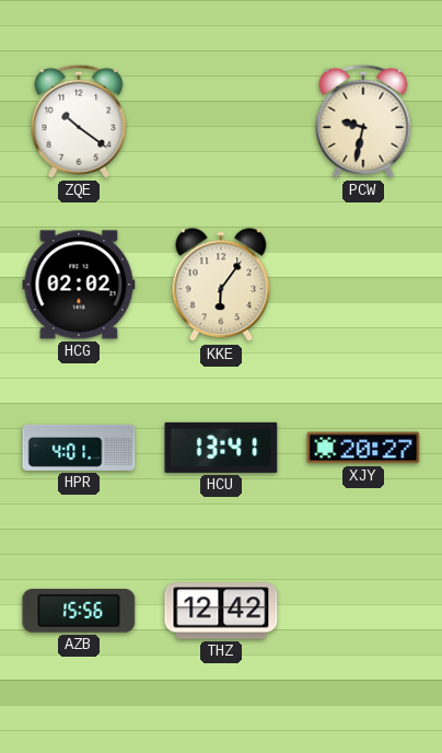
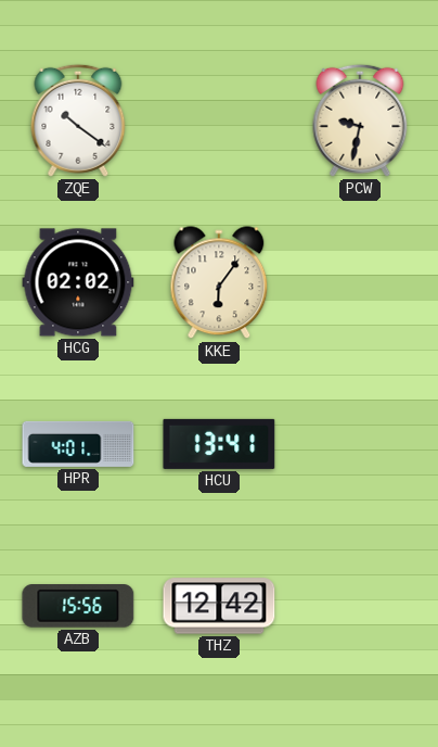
XJY: 20:27 -> none
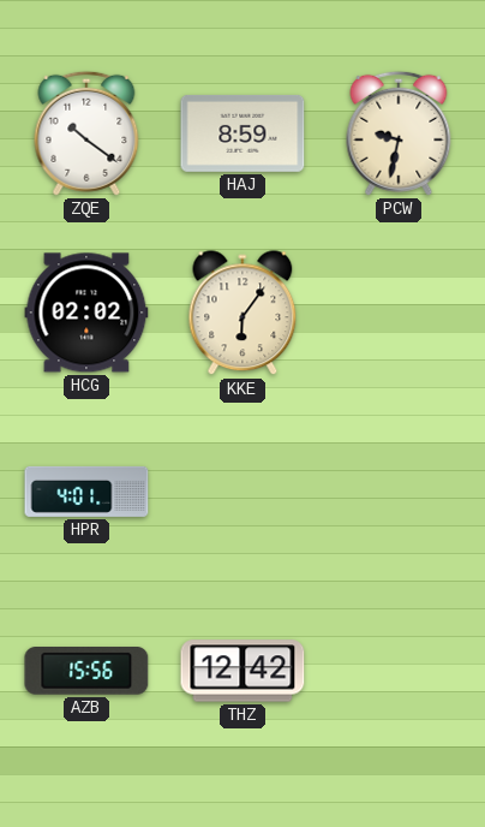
HAJ: none -> 8:59
HCU: 13:41 -> none
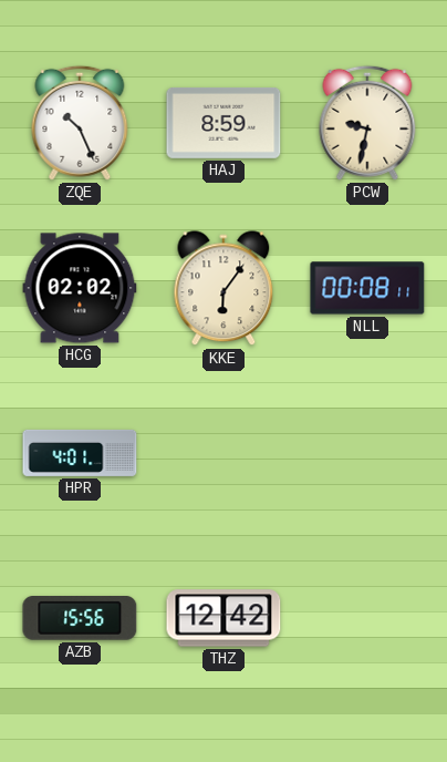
ZQE: 10:21 -> 10:26
NLL: none -> 00:08
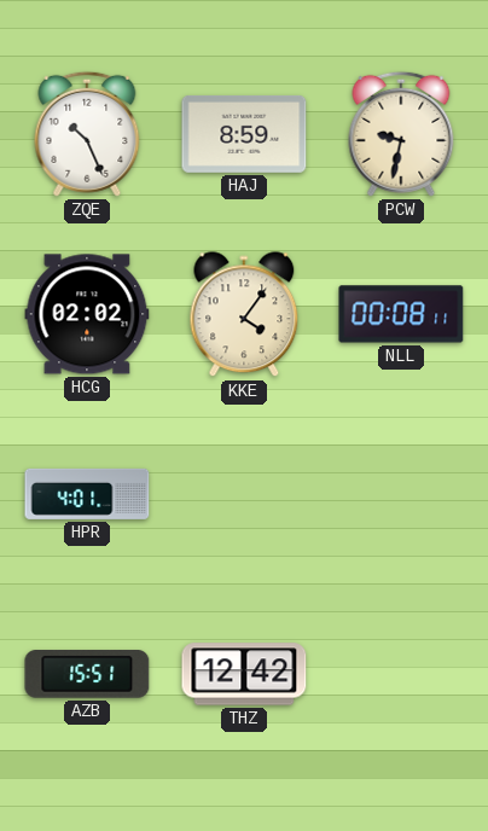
KKE: 6:06 -> 4:06
AZB: 15:56 -> 15:51
